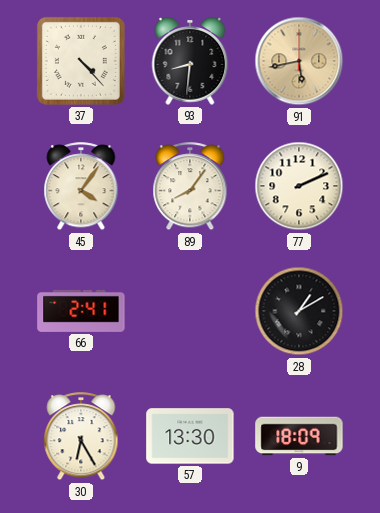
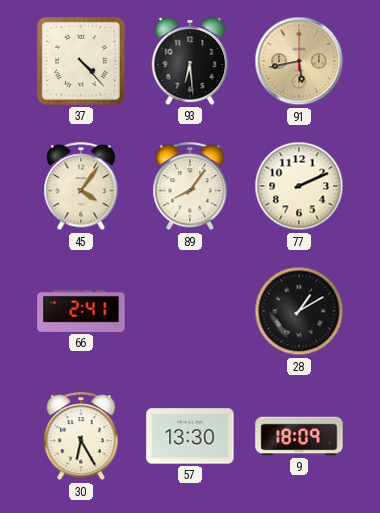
93: 8:31 -> 6:29
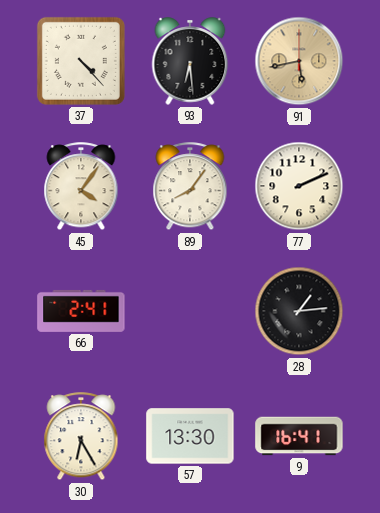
28: 1:10 -> 1:14
9: 18:09 -> 16:41
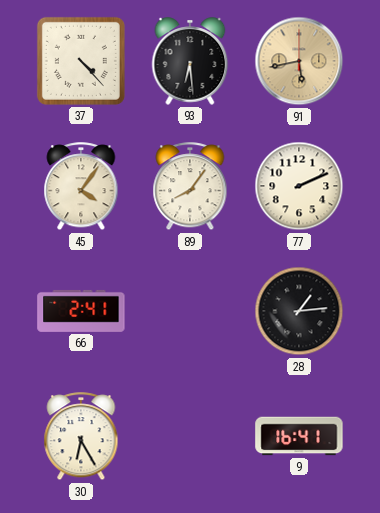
57: 13:30 -> none
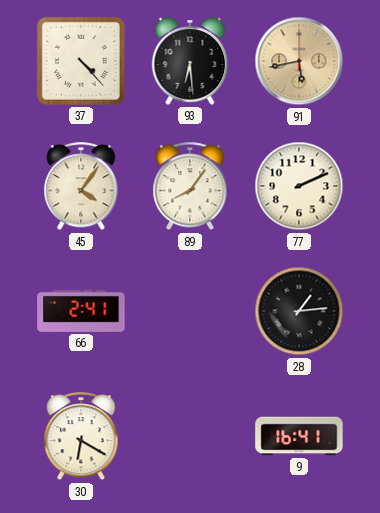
30: 6:25 -> 6:20
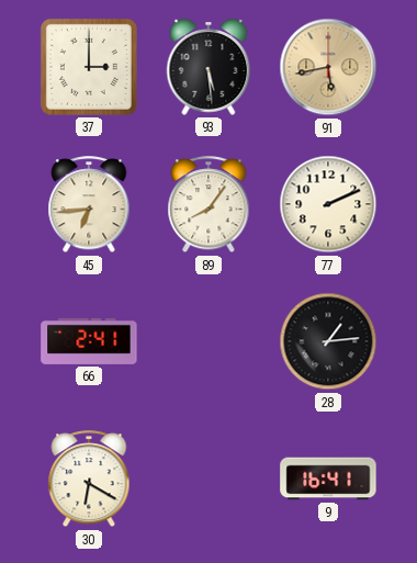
37: 4:23 -> 3:00
93: 6:29 -> 5:29
45: 4:06 -> 6:44
